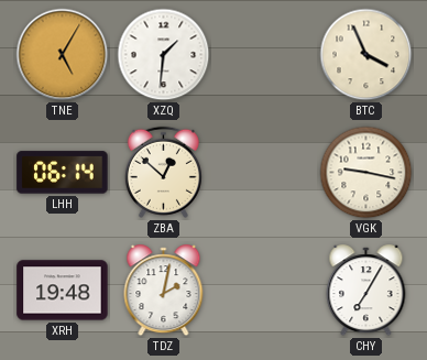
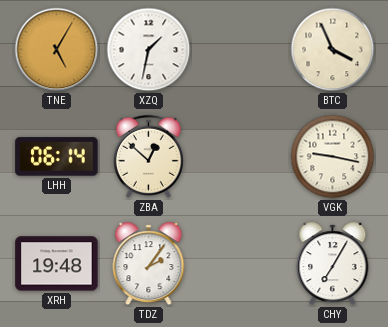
XZQ: 1:31 -> 1:32
TDZ: 2:02 -> 2:06
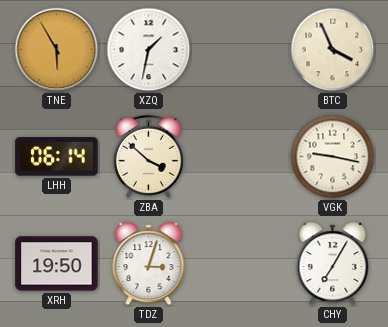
TNE: 5:05 -> 5:55
ZBA: 12:52 -> 3:52
XRH: 19:48 -> 19:50
TDZ: 2:06 -> 3:03
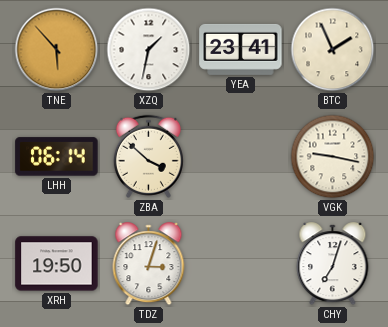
TNE: 5:55 -> 5:53
YEA: none -> 23:41
BTC: 3:56 -> 1:56
CHY: 7:05 -> 7:03
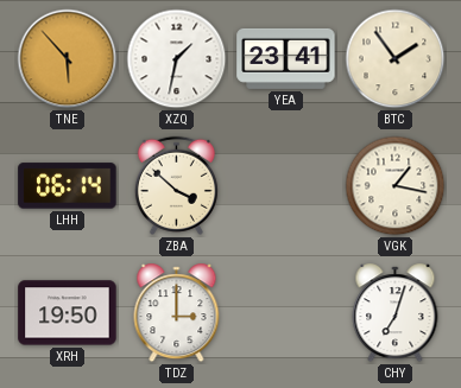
BTC: 1:56 -> 1:54
VGK: 9:17 -> 1:17
TDZ: 3:03 -> 3:00
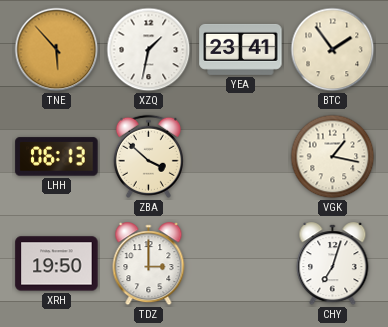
LHH: 06:14 -> 06:13
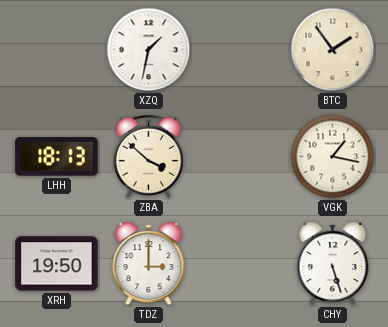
TNE: 5:53 -> none
YEA: 23:41 -> none
LHH: 06:13 -> 18:13
CHY: 7:03 -> 5:27
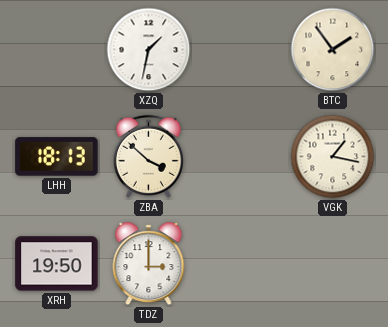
CHY: 5:27 -> none
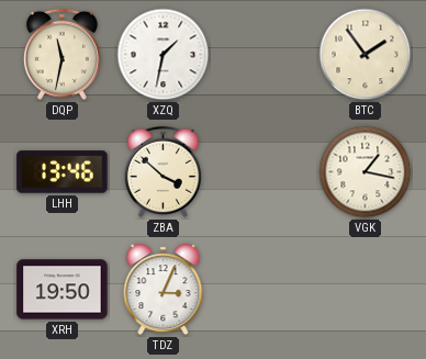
DQP: none -> 11:32
LHH: 18:13 -> 13:46
TDZ: 3:00 -> 3:04
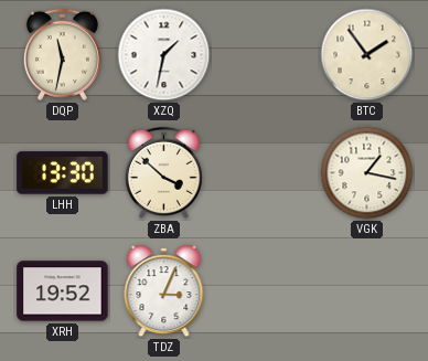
LHH: 13:46 -> 13:30
XRH: 19:50 -> 19:52
